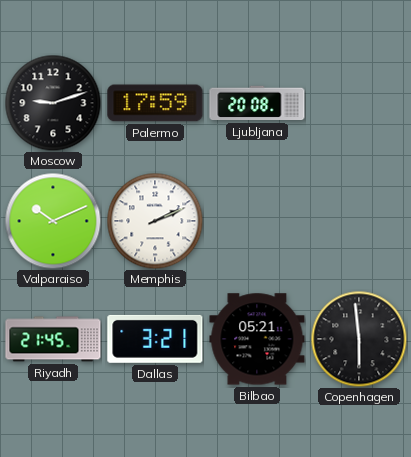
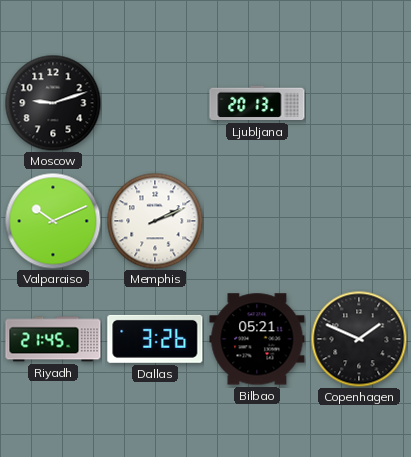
Palermo: 17:59 -> none
Ljubljana: 20:08 -> 20:13
Dallas: 3:21 -> 3:26
Copenhagen: 5:59 -> 1:49
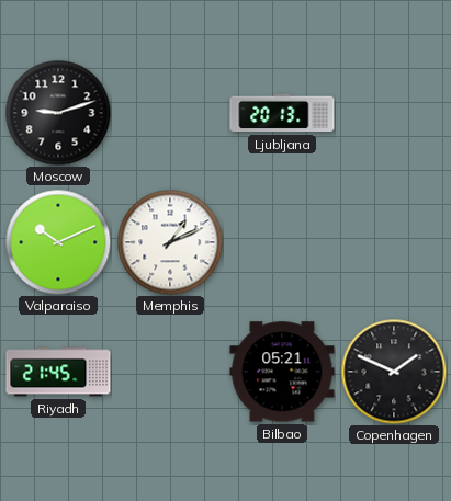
Memphis: 2:11 -> 1:11
Dallas: 3:26 -> none
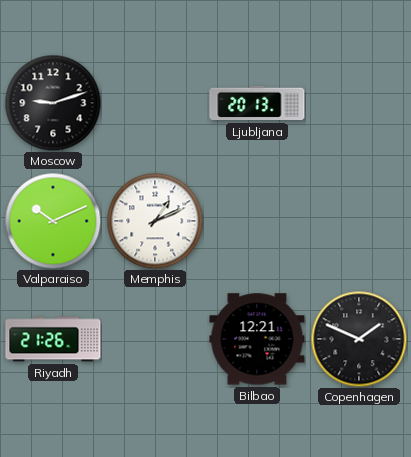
Riyadh: 21:45 -> 21:26
Bilbao: 05:21 -> 12:21
